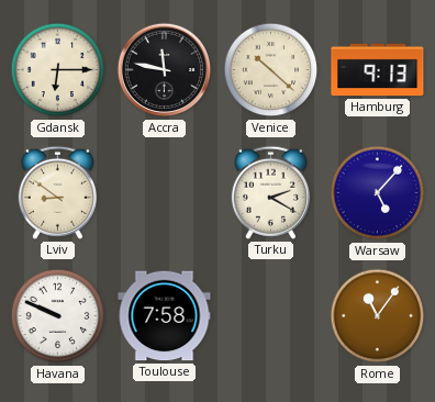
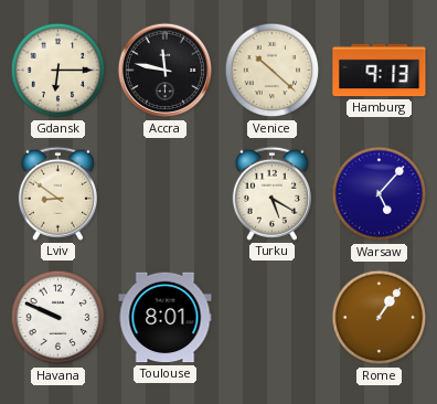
Turku: 2:20 -> 5:20
Toulouse: 7:58 -> 8:01
Rome: 11:06 -> 1:06
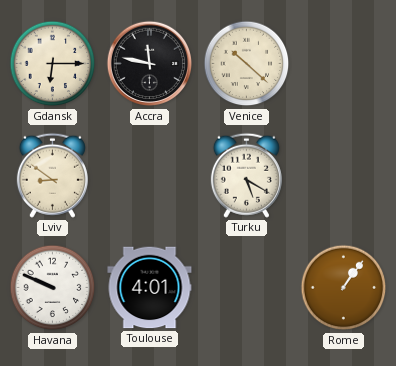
Hamburg: 9:13 -> none
Warsaw: 5:07 -> none
Toulouse: 8:01 -> 4:01
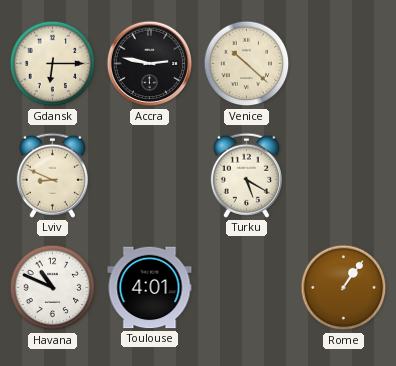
Accra: 11:47 -> 2:47
Lviv: 8:51 -> 8:49
Havana: 9:49 -> 10:49
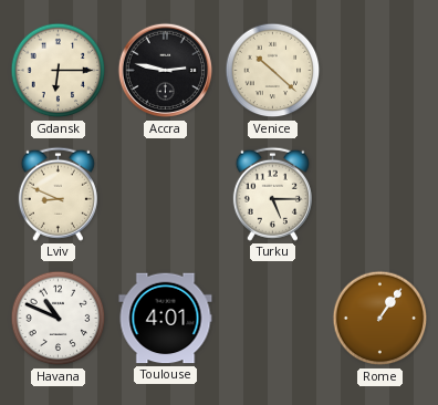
Turku: 5:20 -> 5:15
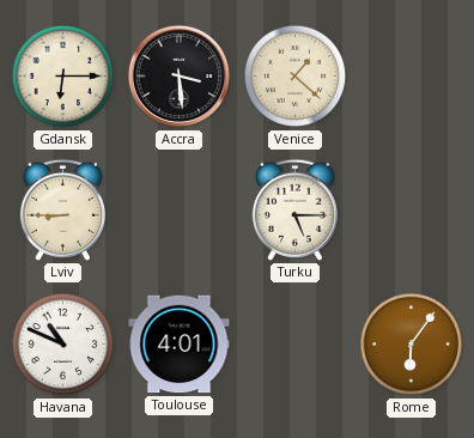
Accra: 2:47 -> 3:29
Venice: 10:22 -> 1:22
Lviv: 8:49 -> 8:45
Rome: 1:06 -> 6:06
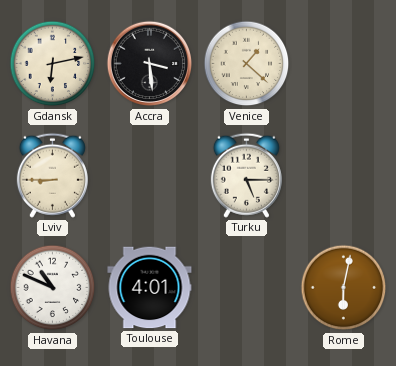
Gdansk: 6:15 -> 6:13
Rome: 6:06 -> 6:02
